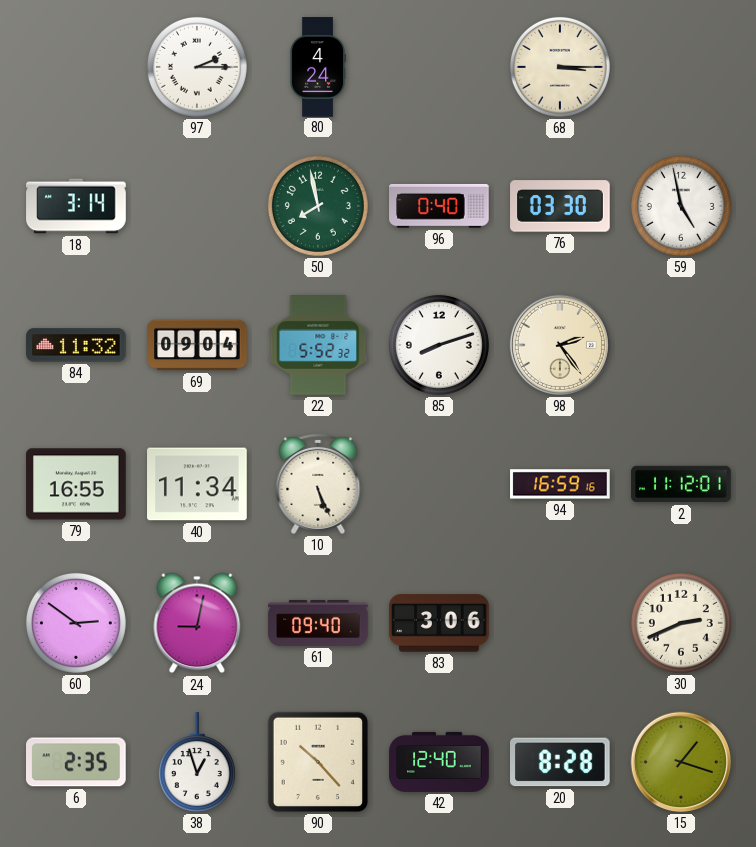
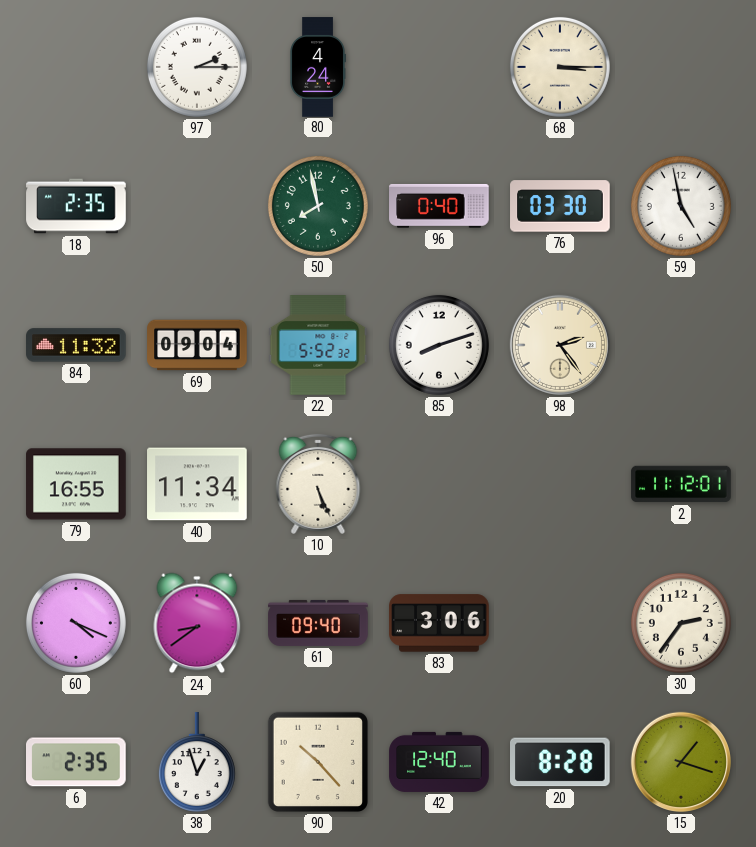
18: 3:14 -> 2:35
94: 16:59 -> none
60: 2:51 -> 4:19
24: 9:02 -> 8:39
30: 2:41 -> 2:36
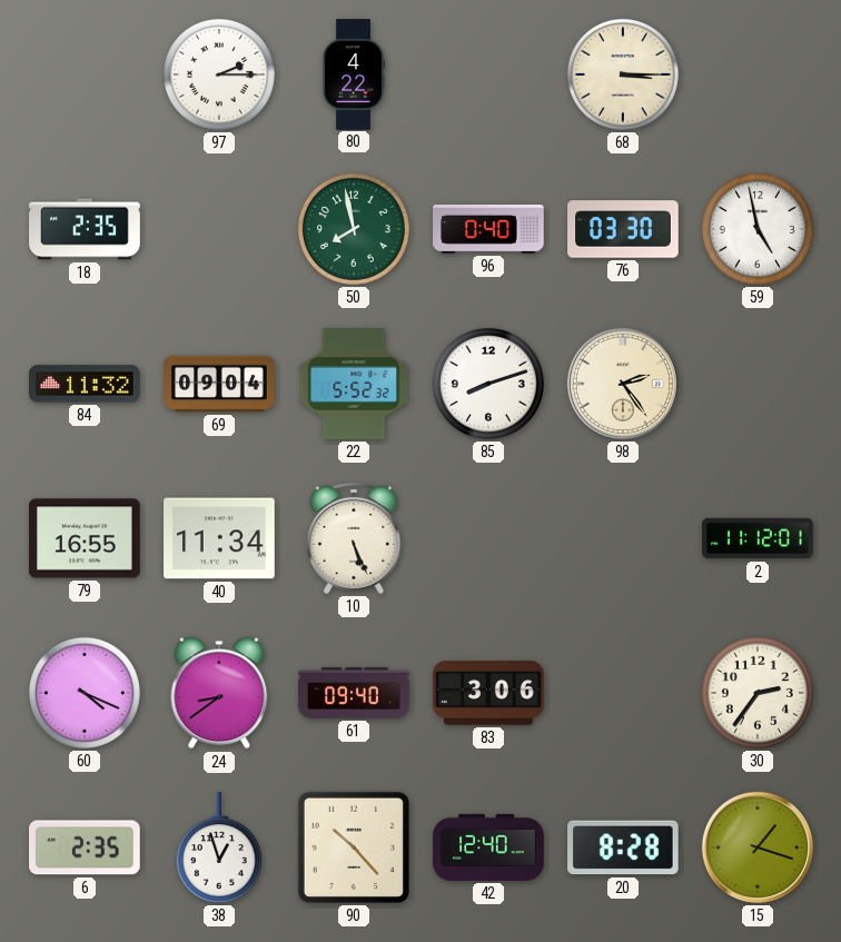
80: 4:24 -> 4:22
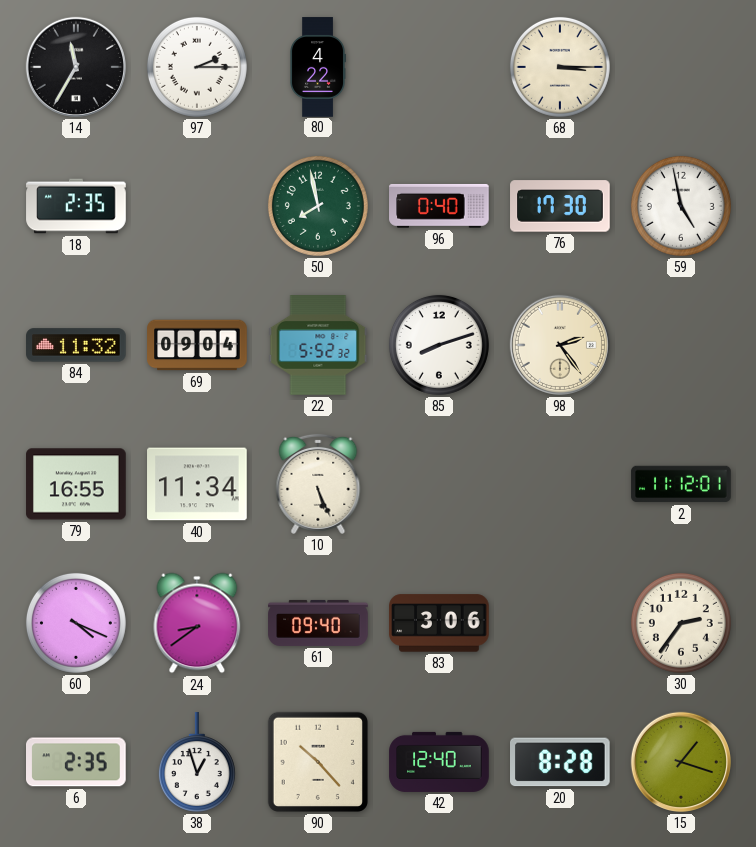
14: none -> 11:35
76: 03:30 -> 17:30
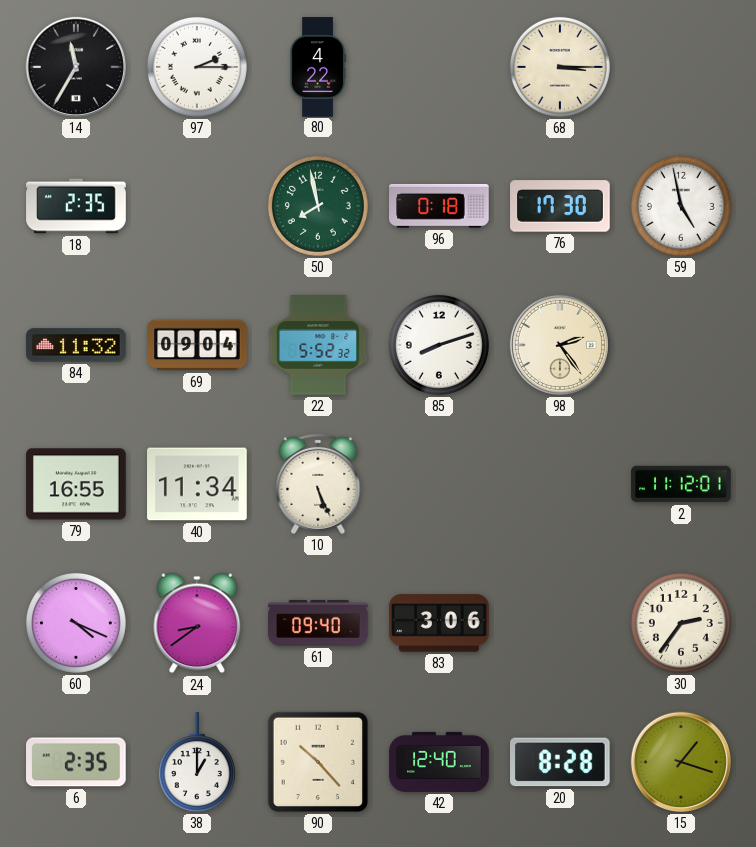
96: 0:40 -> 0:18
38: 12:57 -> 1:00
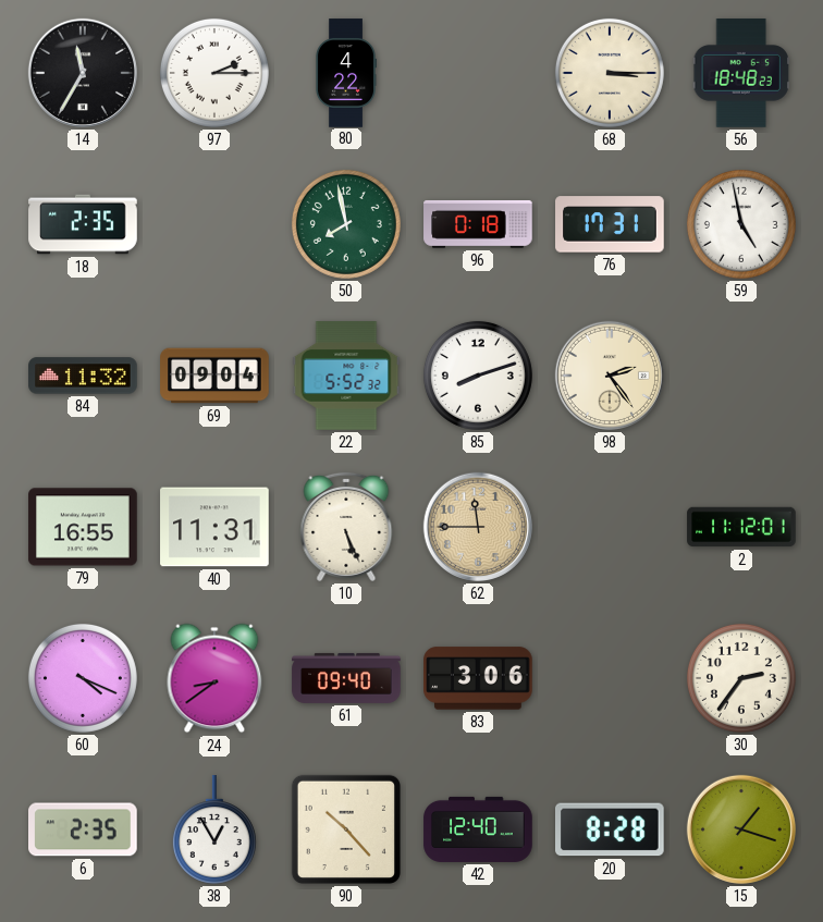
56: none -> 18:48
76: 17:30 -> 17:31
40: 11:34 -> 11:31
62: none -> 11:45
38: 1:00 -> 12:55
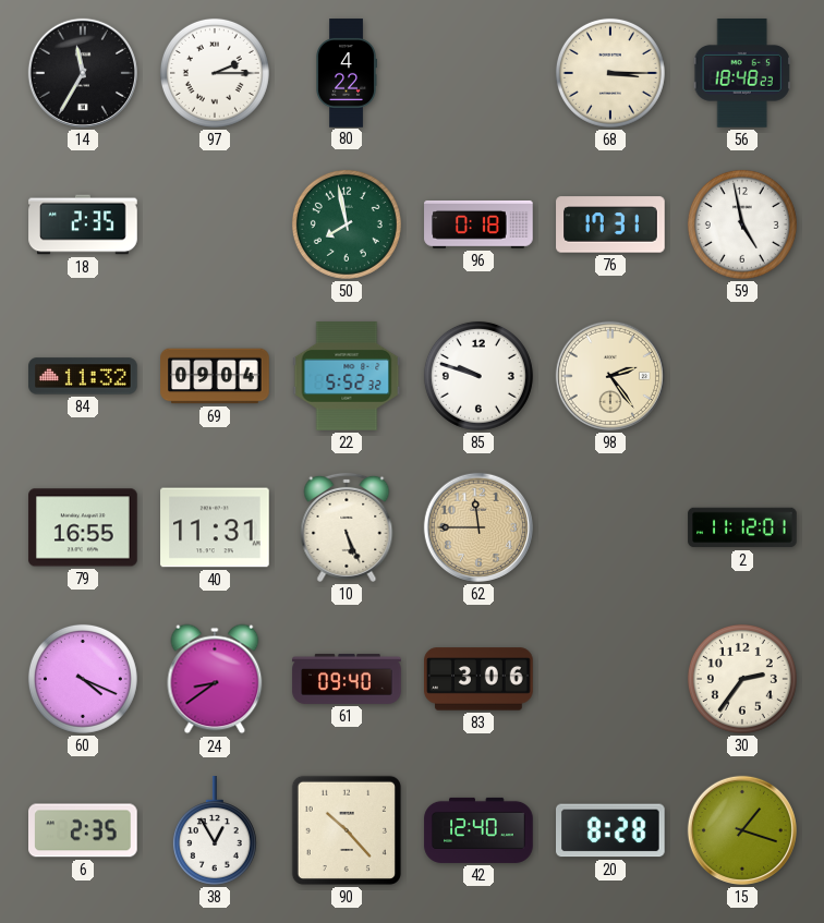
85: 8:12 -> 9:48
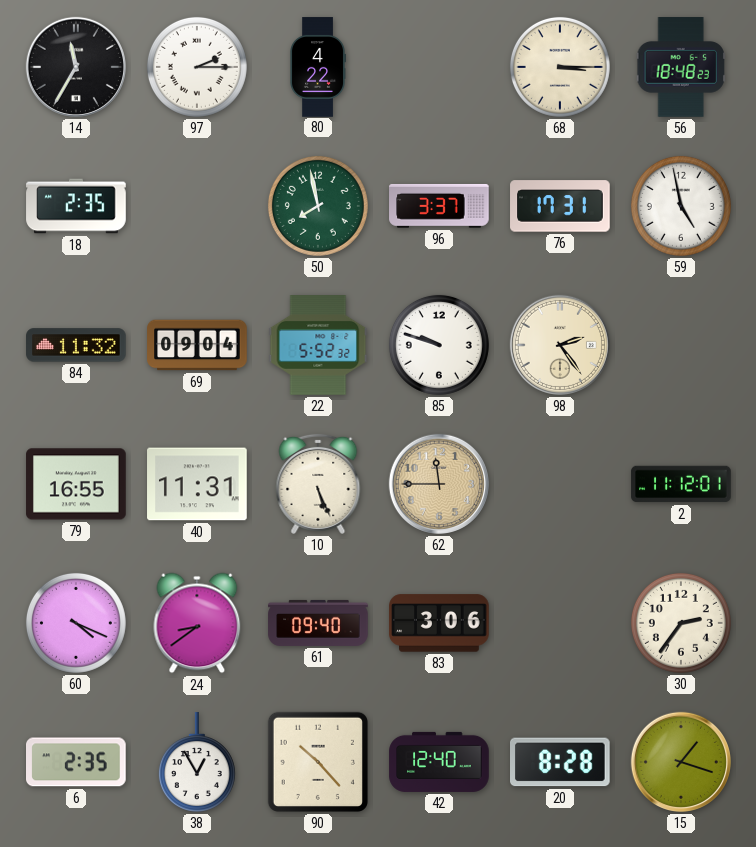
96: 0:18 -> 3:37
